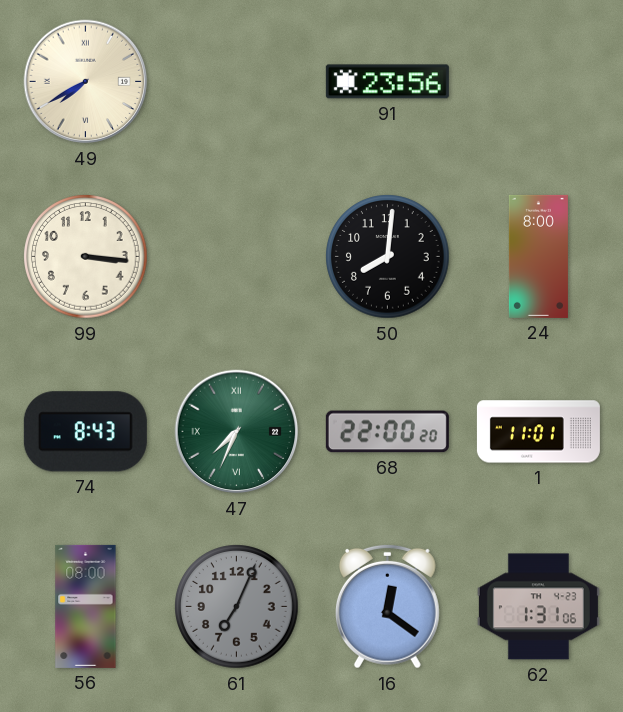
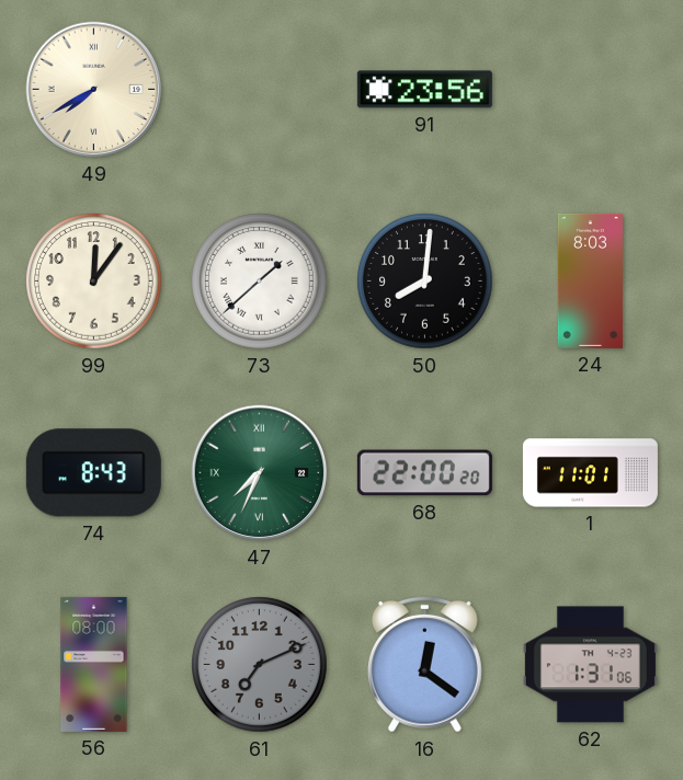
99: 3:16 -> 12:06
73: none -> 1:38
24: 8:00 -> 8:03
61: 7:04 -> 7:11
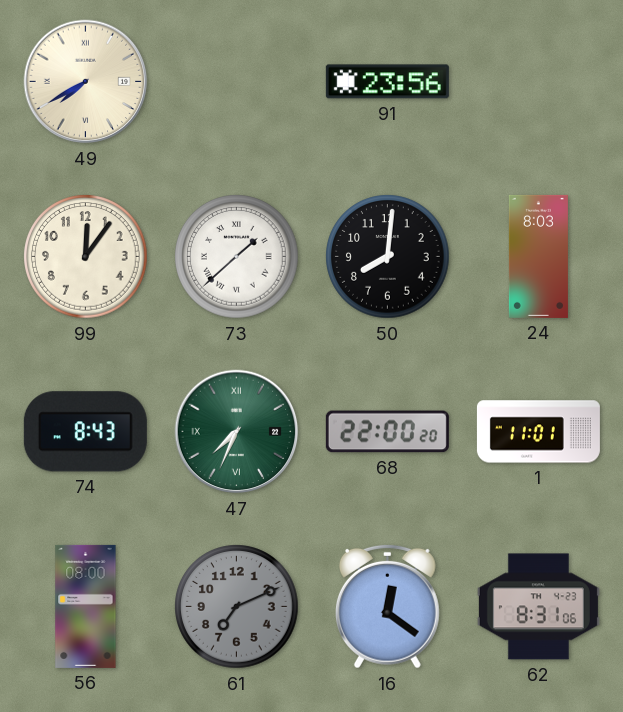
62: 1:31 -> 8:31
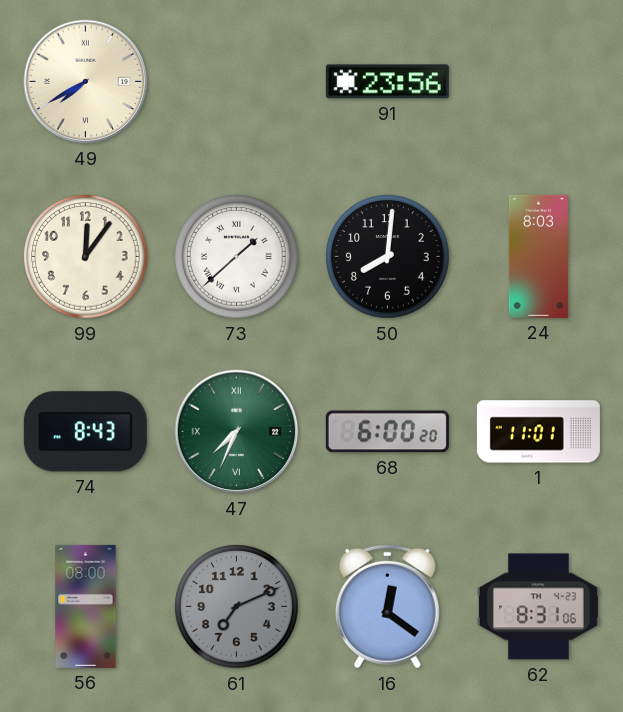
68: 22:00 -> 6:00
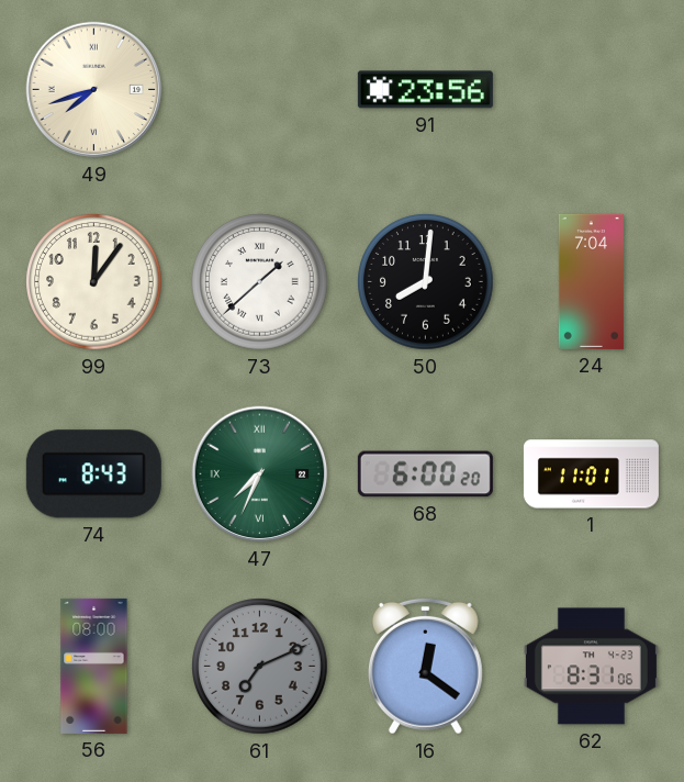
49: 7:40 -> 7:42
24: 8:03 -> 7:04
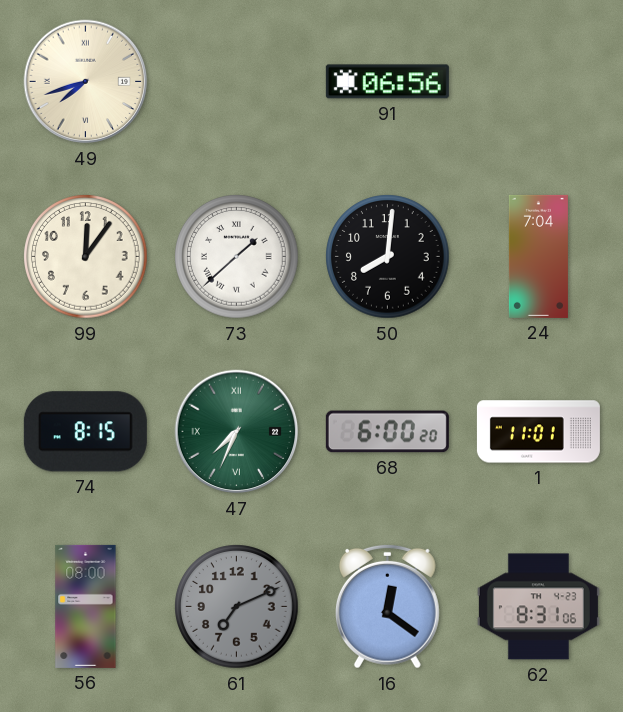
91: 23:56 -> 06:56
74: 8:43 -> 8:15
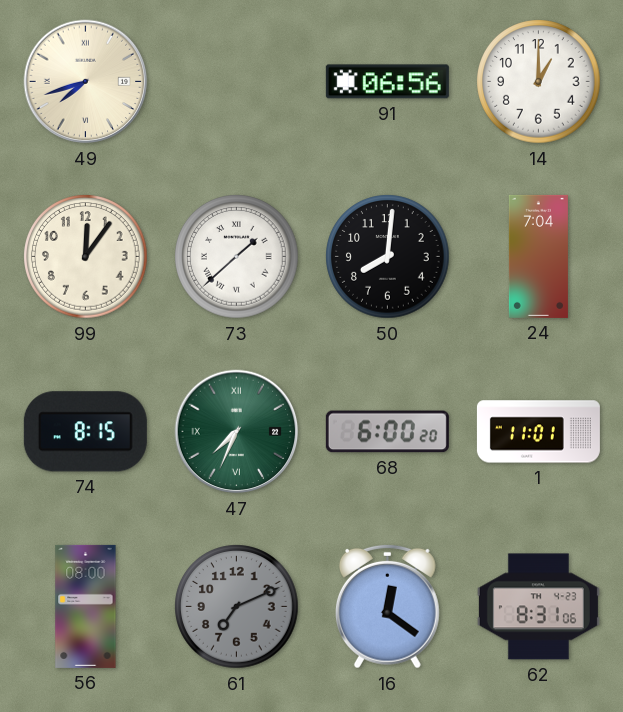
14: none -> 1:00
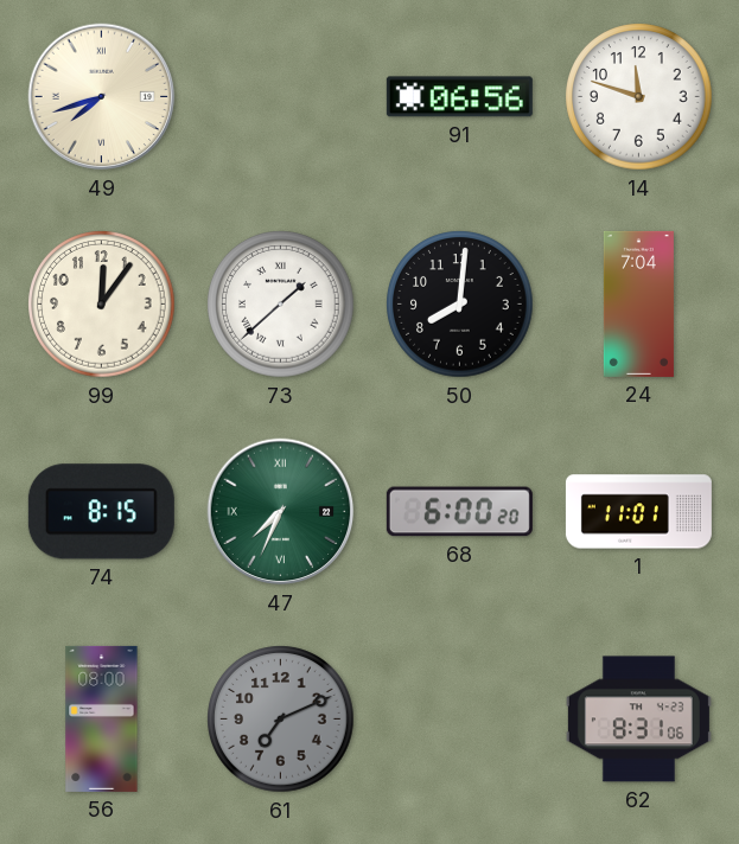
14: 1:00 -> 11:48
16: 12:21 -> none
